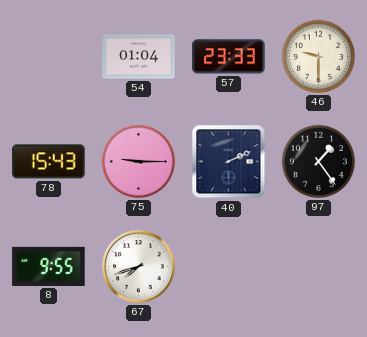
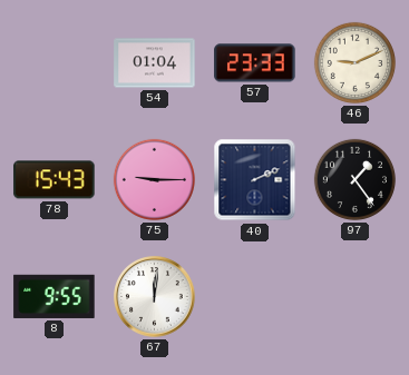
46: 9:30 -> 9:11
67: 7:42 -> 12:01
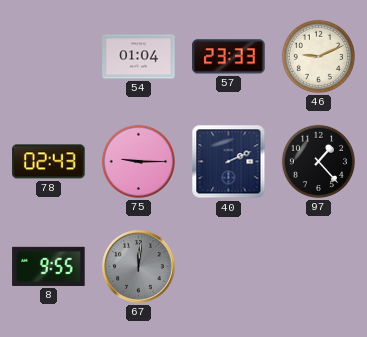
78: 15:43 -> 02:43
97: 1:24 -> 1:23
67 dial: white -> grey
